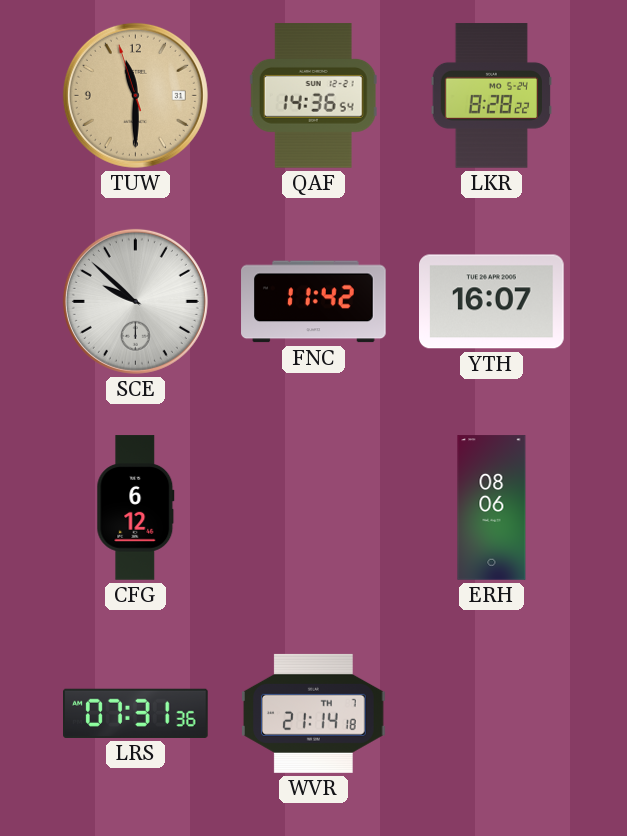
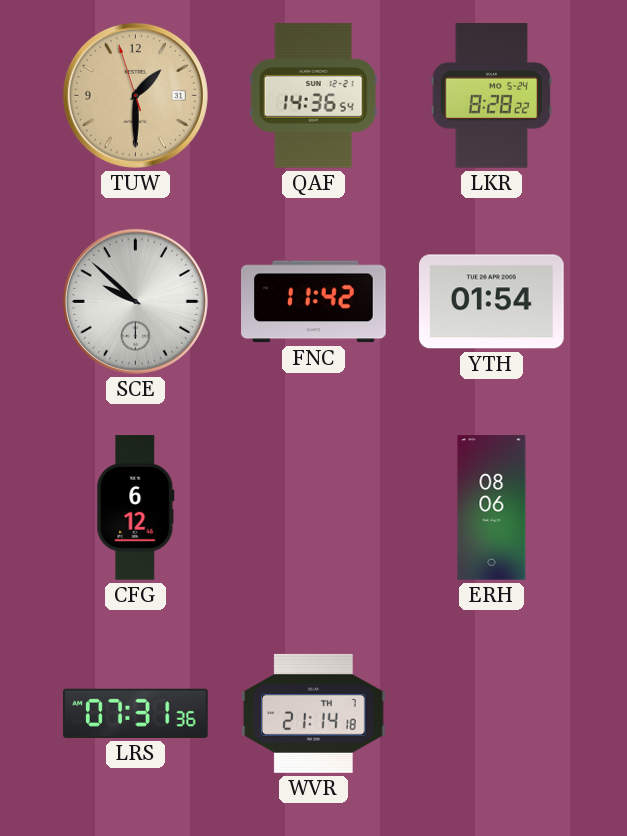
TUW: 11:29 -> 1:29
YTH: 16:07 -> 01:54
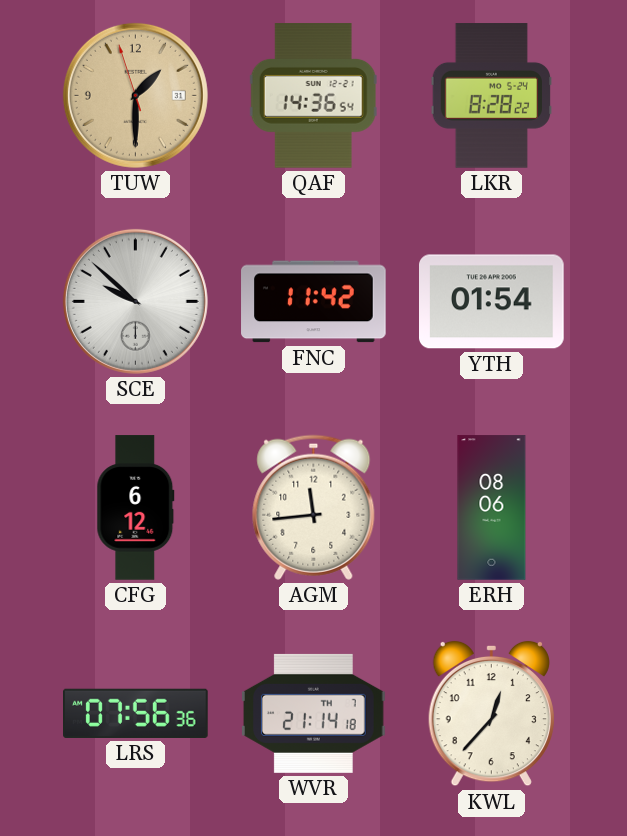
AGM: none -> 11:44
LRS: 07:31 -> 07:56
KWL: none -> 12:37
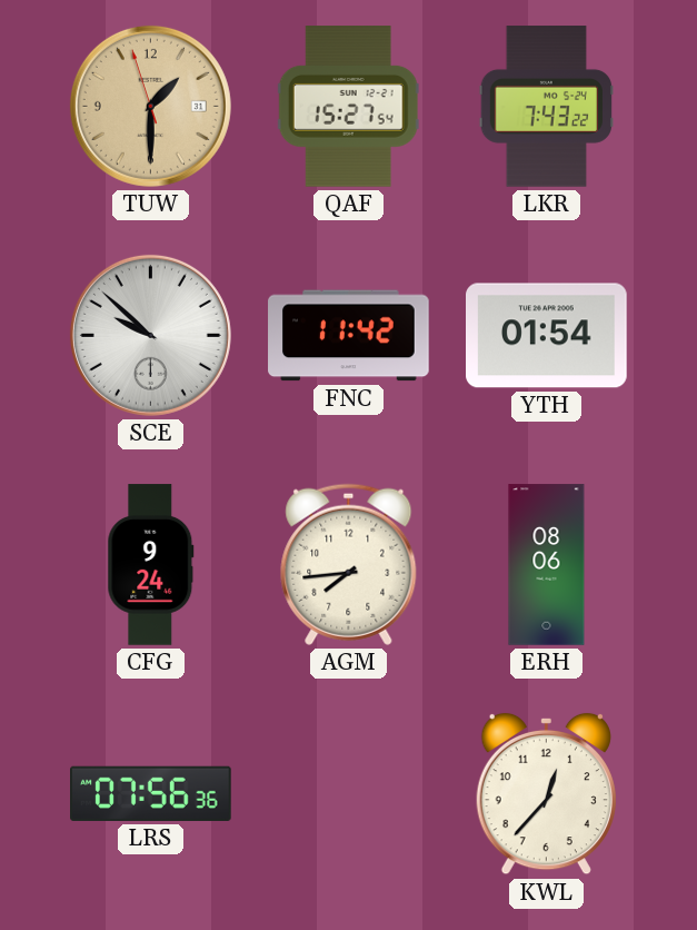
QAF: 14:36 -> 15:27
LKR: 8:28 -> 7:43
CFG: 6:12 -> 9:24
AGM: 11:44 -> 7:44
WVR: 21:14 -> none
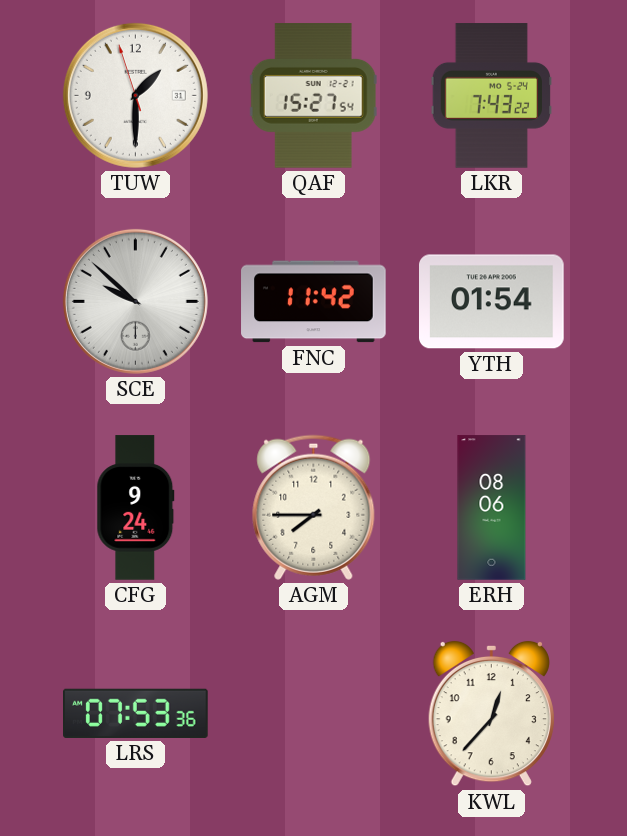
TUW dial: champagne -> white
AGM: 7:44 -> 7:45
LRS: 07:56 -> 07:53
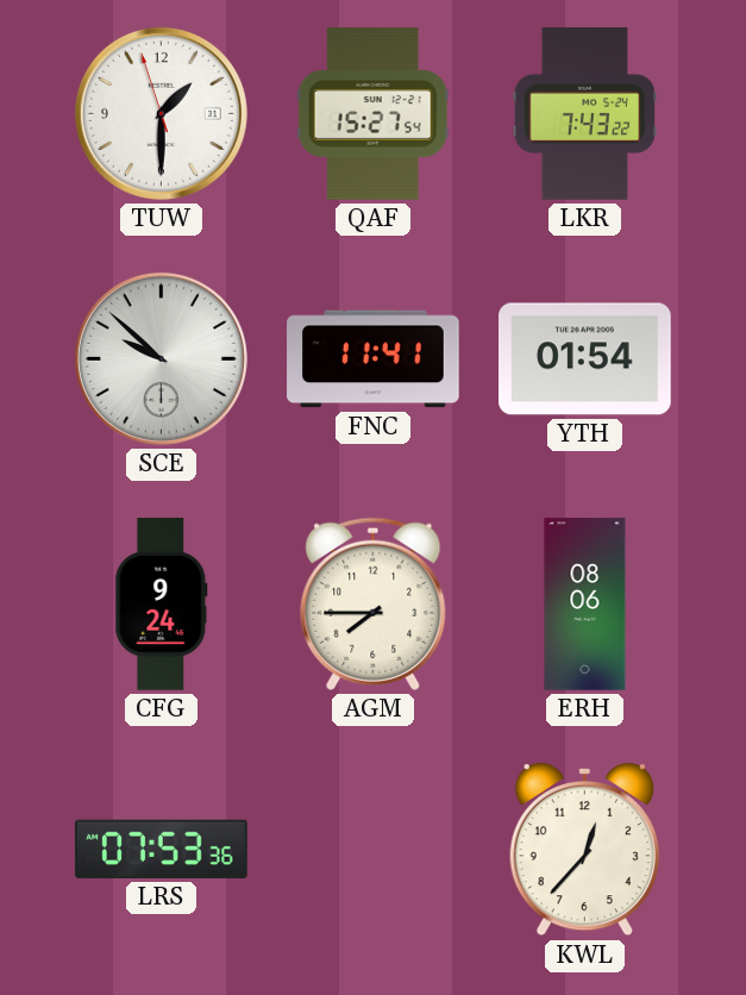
FNC: 11:42 -> 11:41
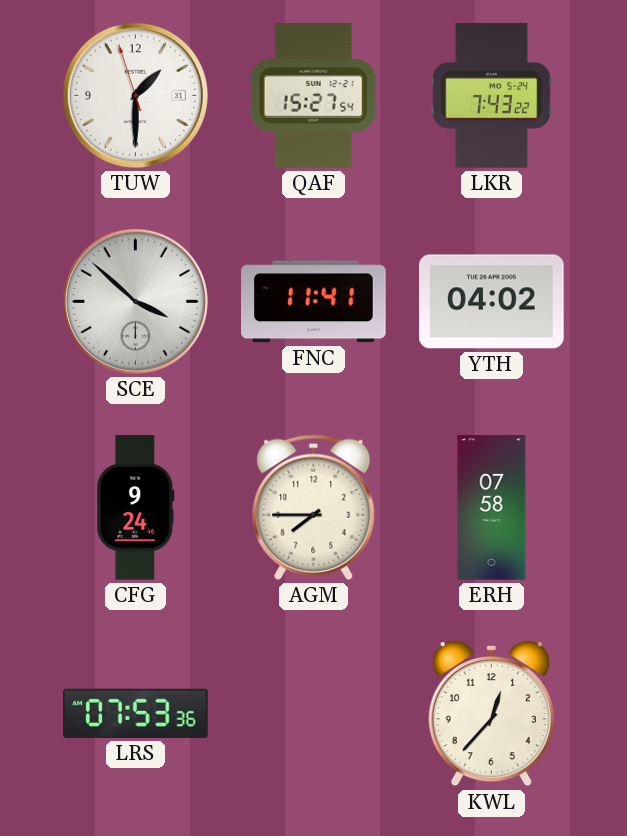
SCE: 9:52 -> 3:52
YTH: 01:54 -> 04:02
ERH: 08:06 -> 07:58
